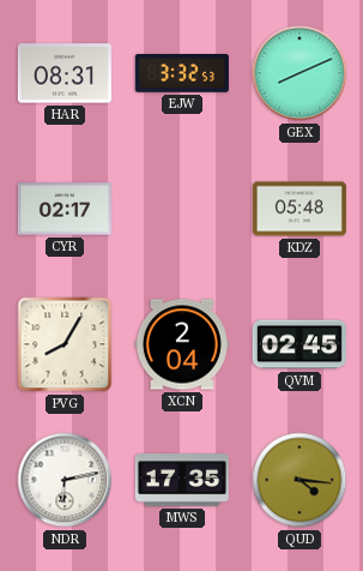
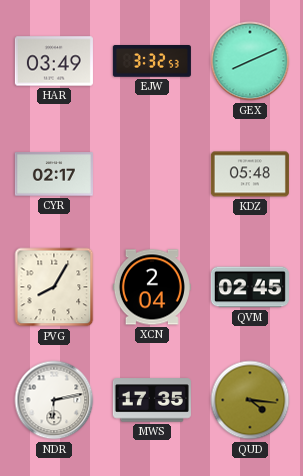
HAR: 08:31 -> 03:49
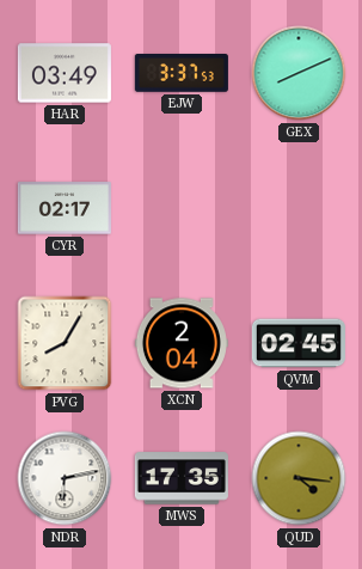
EJW: 3:32 -> 3:37
KDZ: 05:48 -> none
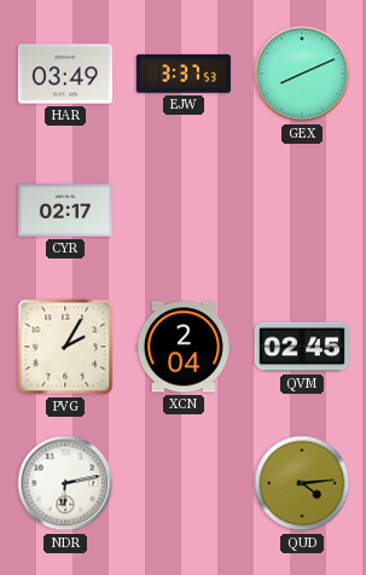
PVG: 8:05 -> 2:05
MWS: 17:35 -> none
QUD: 4:16 -> 4:14
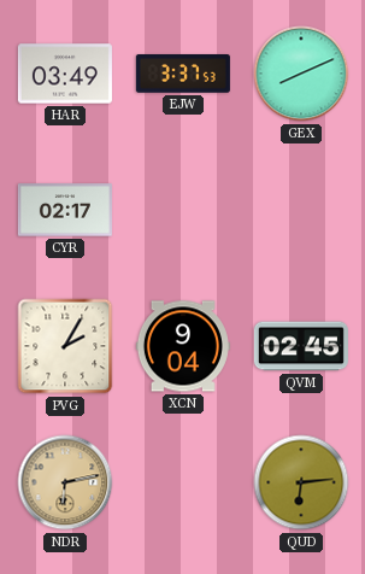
XCN: 2:04 -> 9:04
NDR dial: white -> champagne
QUD: 4:14 -> 6:14
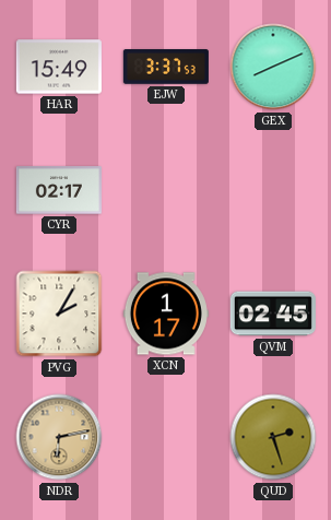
HAR: 03:49 -> 15:49
XCN: 9:04 -> 1:17
QUD: 6:14 -> 2:27
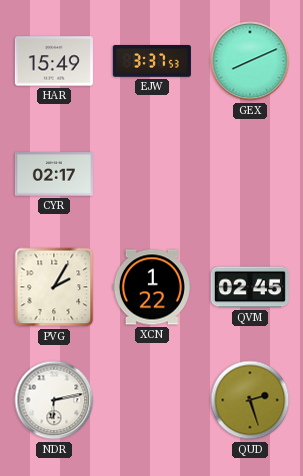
XCN: 1:17 -> 1:22
NDR dial: champagne -> white
